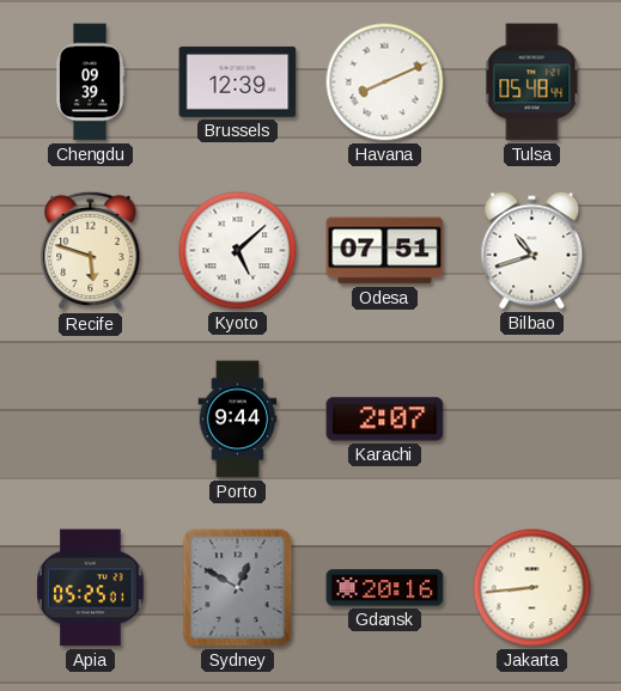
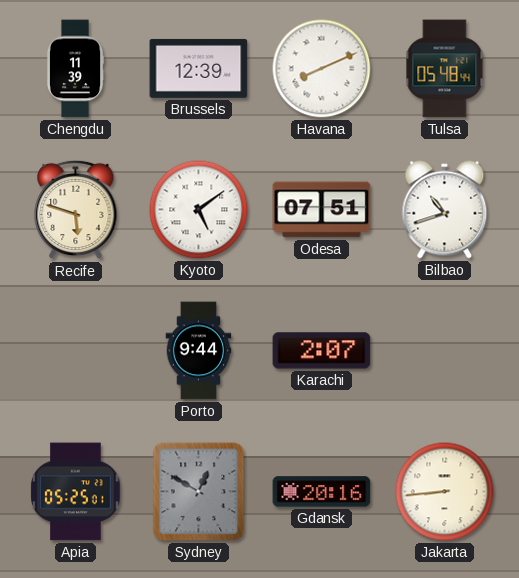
Chengdu: 09:39 -> 11:39
Kyoto: 5:08 -> 5:09
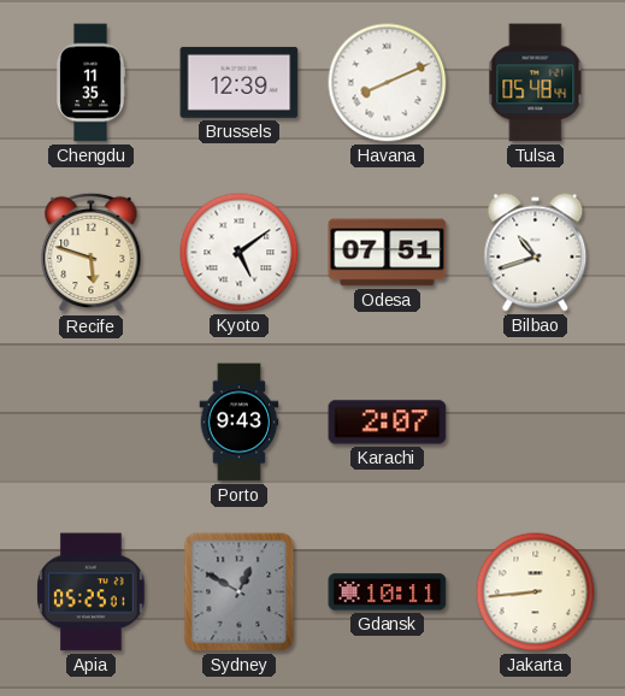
Chengdu: 11:39 -> 11:35
Porto: 9:44 -> 9:43
Gdansk: 20:16 -> 10:11
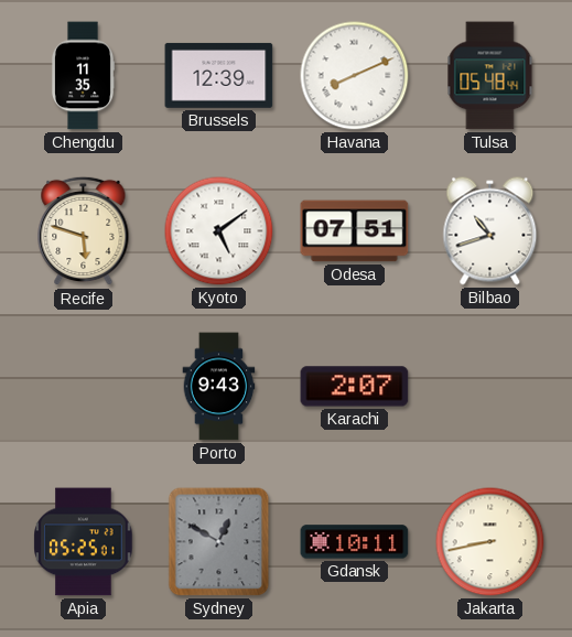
Jakarta: 8:44 -> 8:43
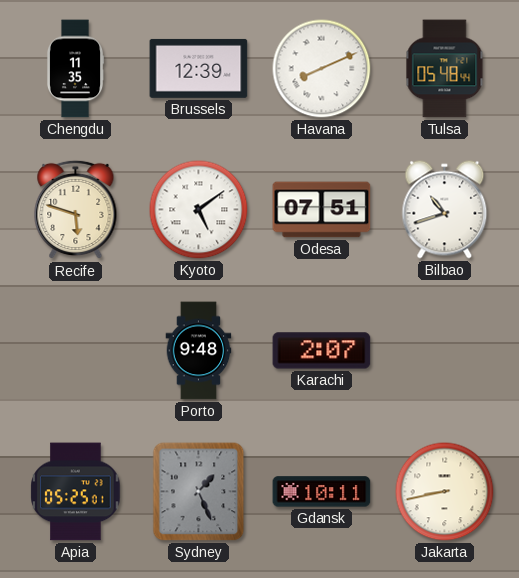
Porto: 9:43 -> 9:48
Sydney: 12:50 -> 1:26
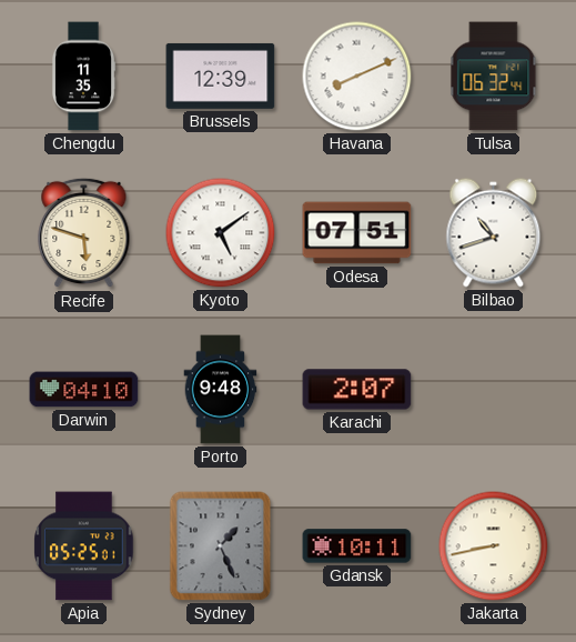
Tulsa: 05:48 -> 06:32
Darwin: none -> 04:10
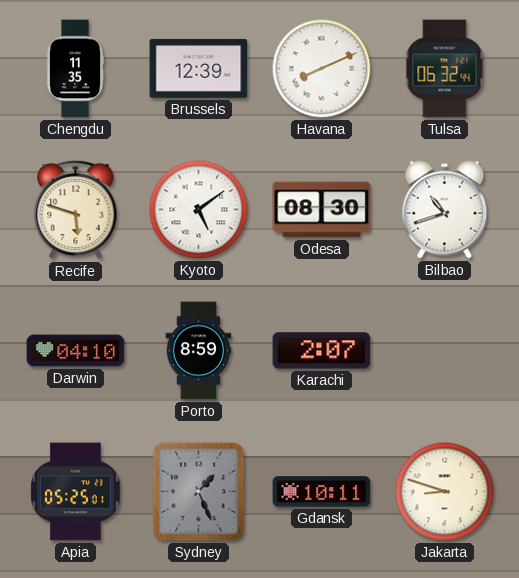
Odesa: 07:51 -> 08:30
Porto: 9:48 -> 8:59
Jakarta: 8:43 -> 8:48
